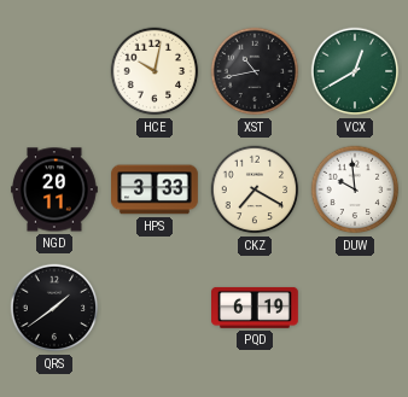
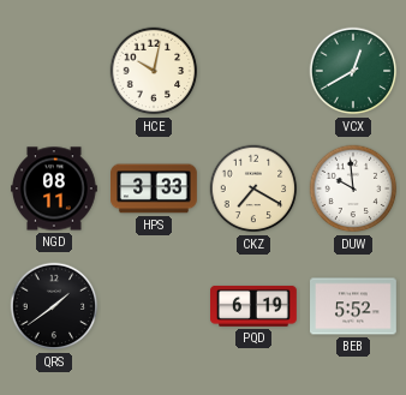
XST: 10:43 -> none
NGD: 20:11 -> 08:11
BEB: none -> 5:52
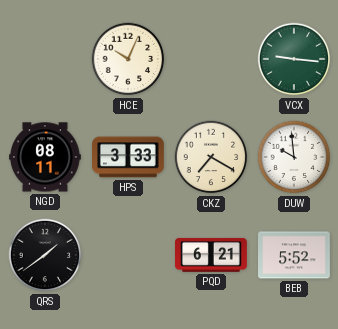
HCE: 10:02 -> 10:04
VCX: 12:40 -> 9:16
PQD: 6:19 -> 6:21
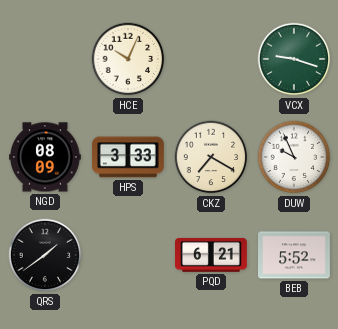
VCX: 9:16 -> 9:18
NGD: 08:11 -> 08:09
DUW: 9:59 -> 9:56
